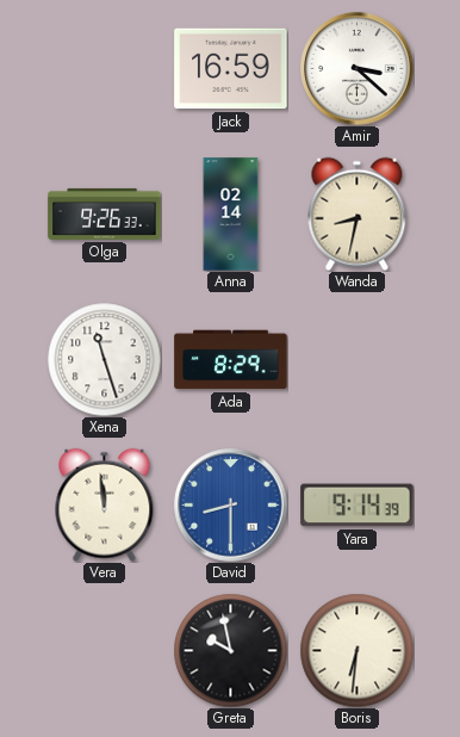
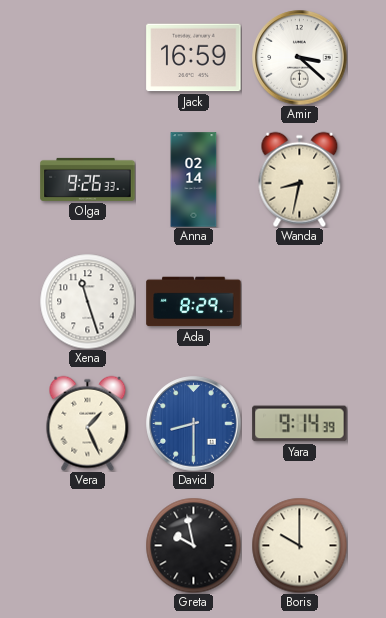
Vera: 11:59 -> 1:26
Boris: 6:31 -> 10:00
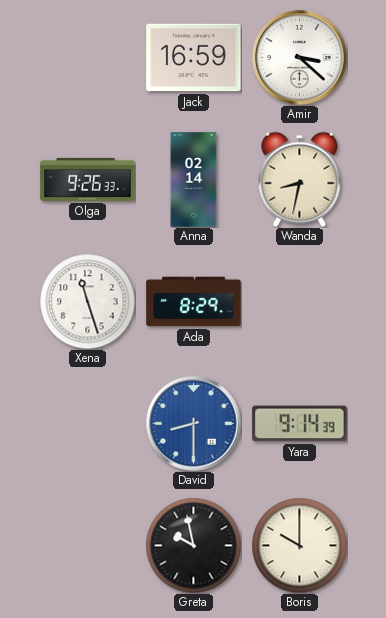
Vera: 1:26 -> none
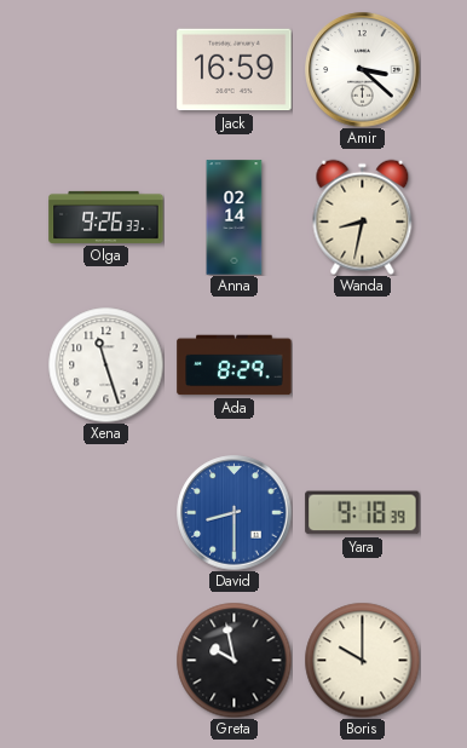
Yara: 9:14 -> 9:18
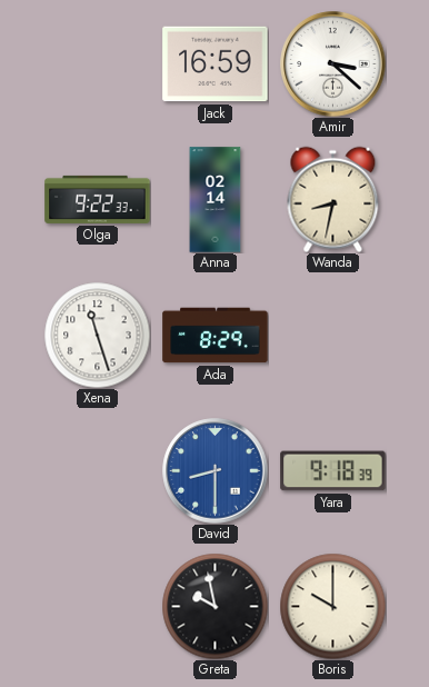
Olga: 9:26 -> 9:22
